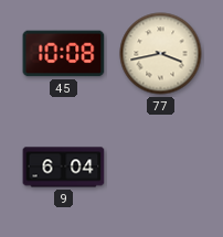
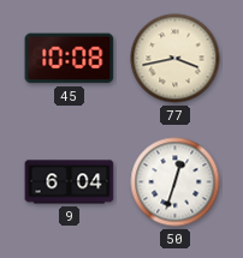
50: none -> 12:33
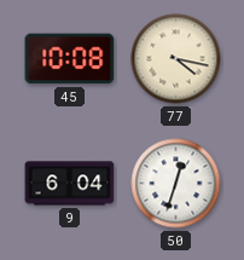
77: 3:43 -> 4:17
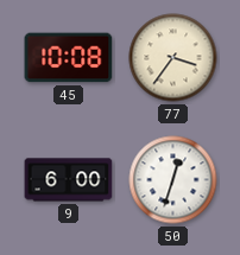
77: 4:17 -> 3:36
9: 6:04 -> 6:00
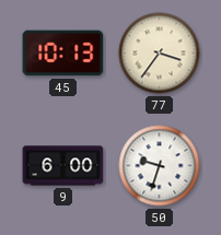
45: 10:08 -> 10:13
50: 12:33 -> 9:33
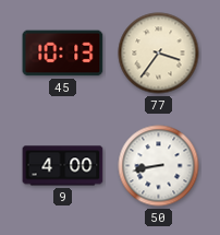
9: 6:00 -> 4:00
50: 9:33 -> 8:43
